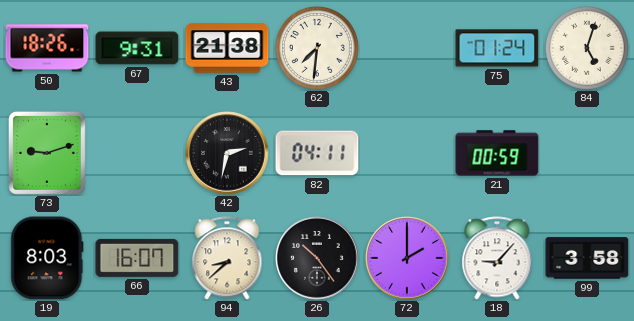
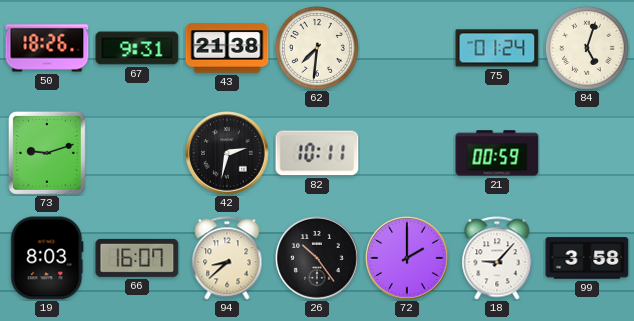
82: 04:11 -> 10:11
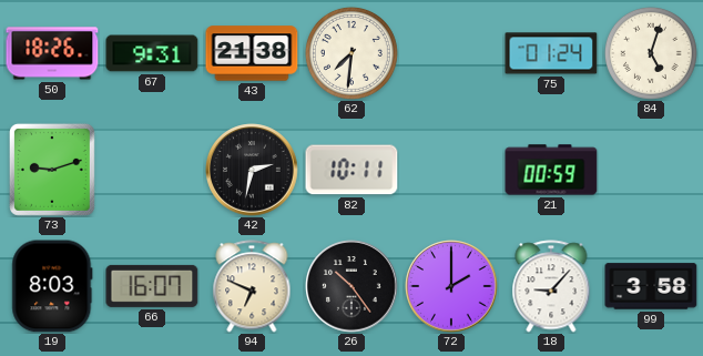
94: 8:38 -> 6:49
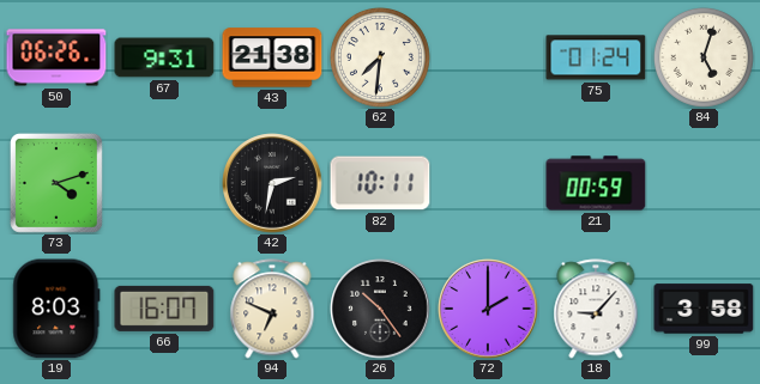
50: 18:26 -> 06:26
73: 9:12 -> 4:12
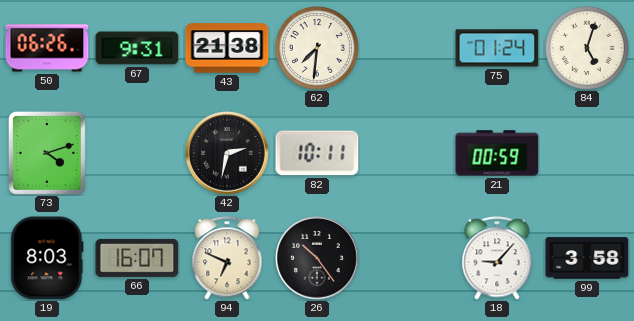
72: 2:00 -> none
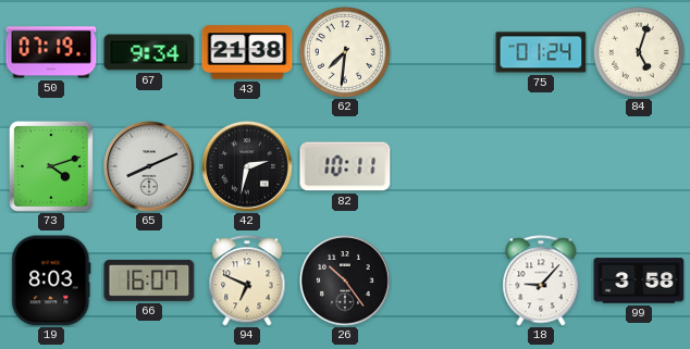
50: 06:26 -> 07:19
67: 9:31 -> 9:34
65: none -> 8:11
21: 00:59 -> none
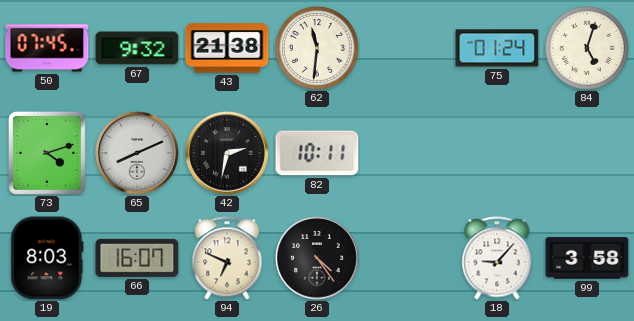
50: 07:19 -> 07:45
67: 9:34 -> 9:32
62: 7:31 -> 11:31
26: 10:24 -> 4:24
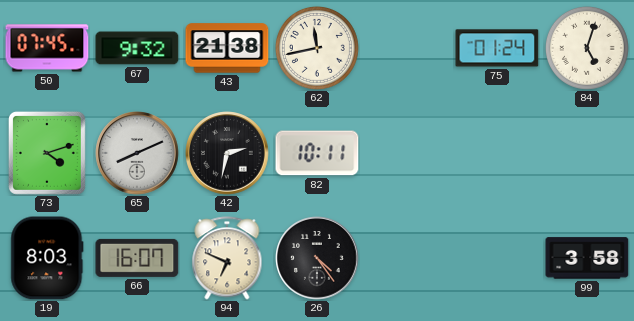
62: 11:31 -> 11:43
18: 9:07 -> none
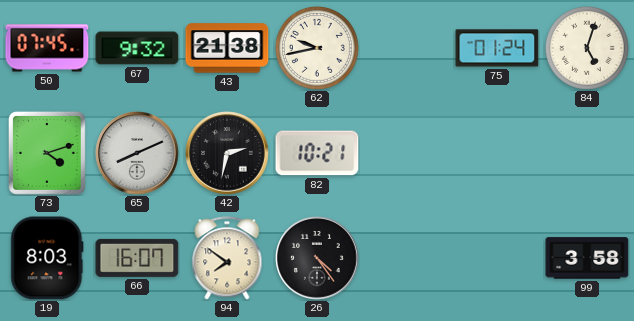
62: 11:43 -> 9:43
82: 10:11 -> 10:21
94: 6:49 -> 7:51
